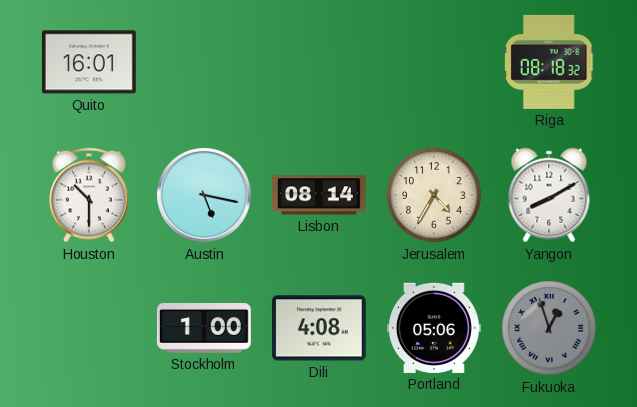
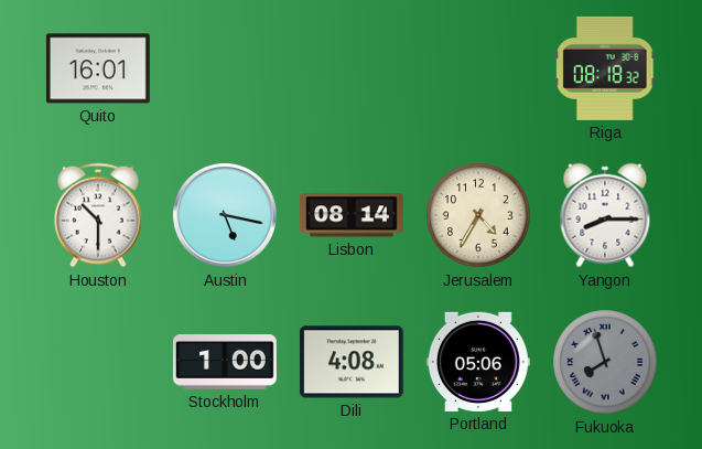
Yangon: 8:10 -> 8:15
Fukuoka: 12:57 -> 7:57
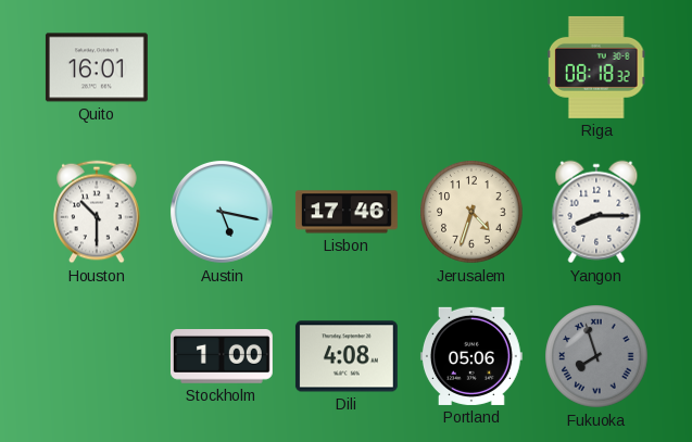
Lisbon: 08:14 -> 17:46
Jerusalem: 4:35 -> 4:33
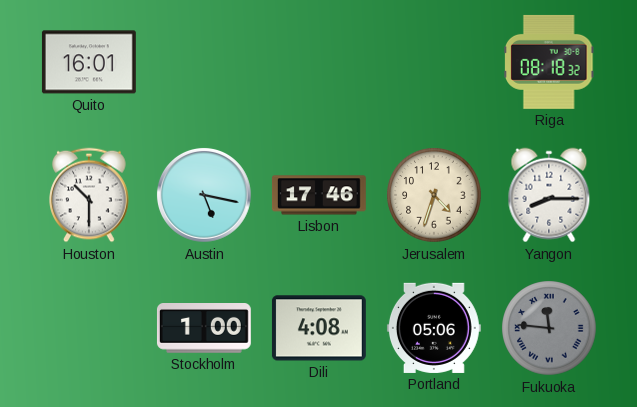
Fukuoka: 7:57 -> 11:46
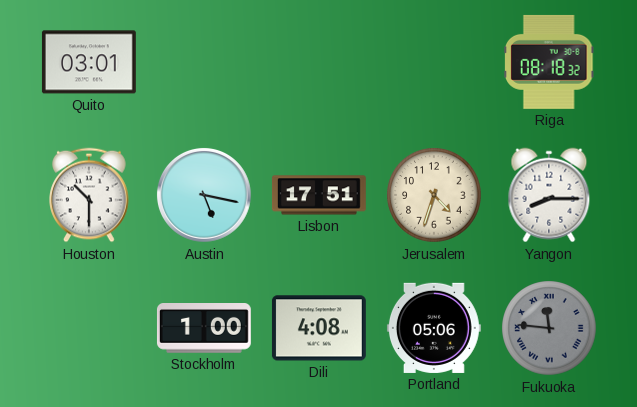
Quito: 16:01 -> 03:01
Lisbon: 17:46 -> 17:51
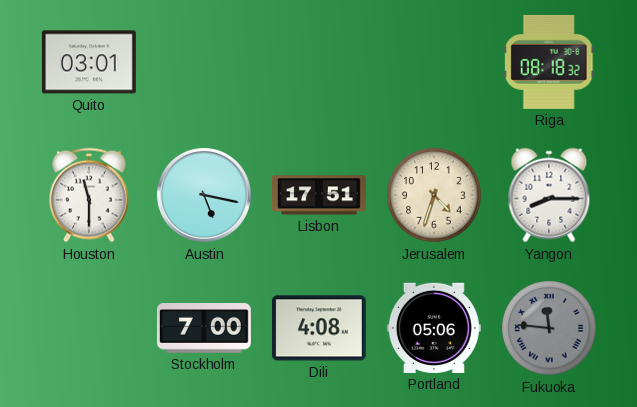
Houston: 10:30 -> 11:30
Stockholm: 1:00 -> 7:00
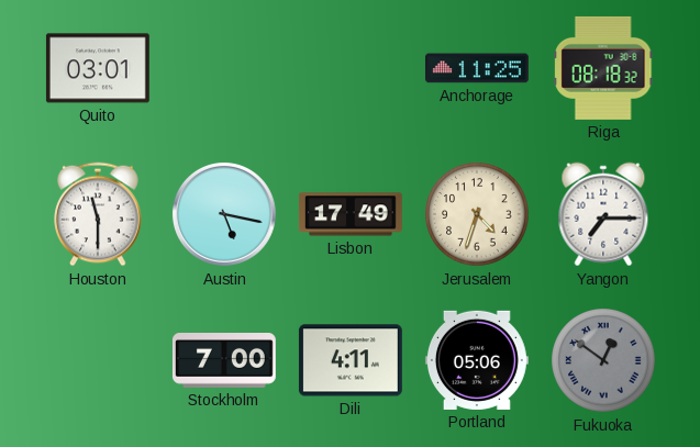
Anchorage: none -> 11:25
Lisbon: 17:51 -> 17:49
Yangon: 8:15 -> 7:15
Dili: 4:08 -> 4:11
Fukuoka: 11:46 -> 12:51
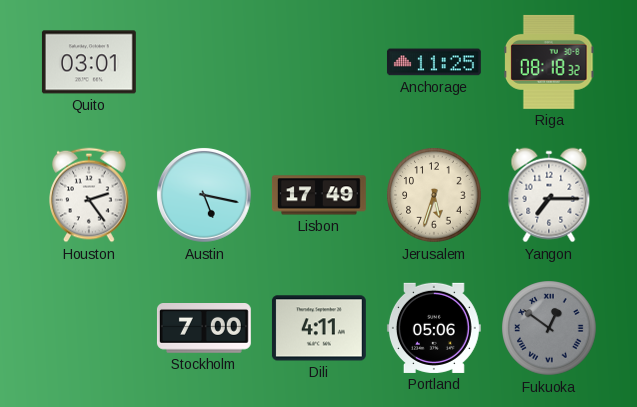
Houston: 11:30 -> 2:24
Jerusalem: 4:33 -> 5:33
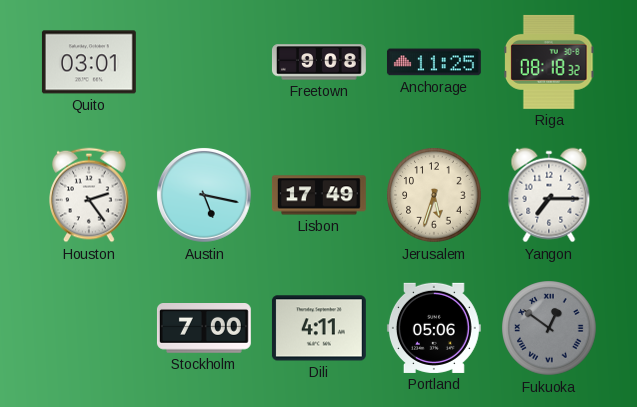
Freetown: none -> 9:08
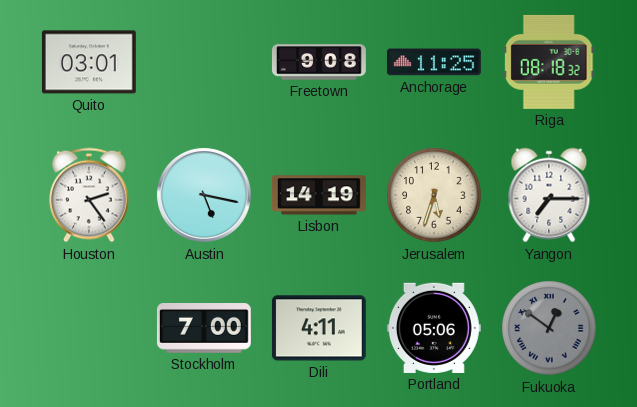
Lisbon: 17:49 -> 14:19
